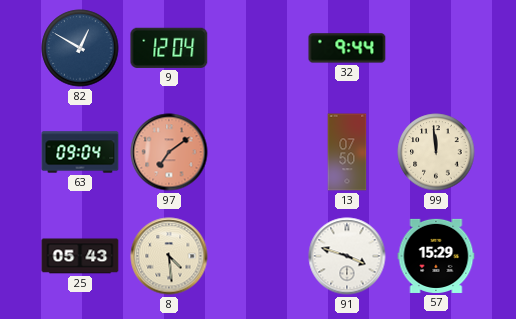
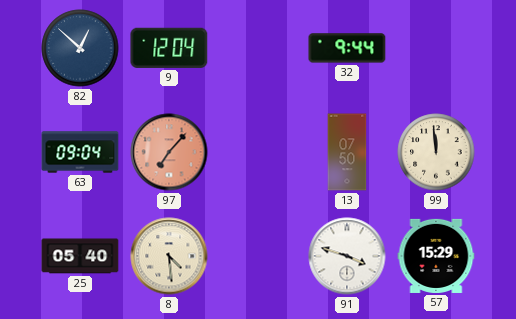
82: 12:50 -> 12:52
97: 7:09 -> 7:07
25: 05:43 -> 05:40
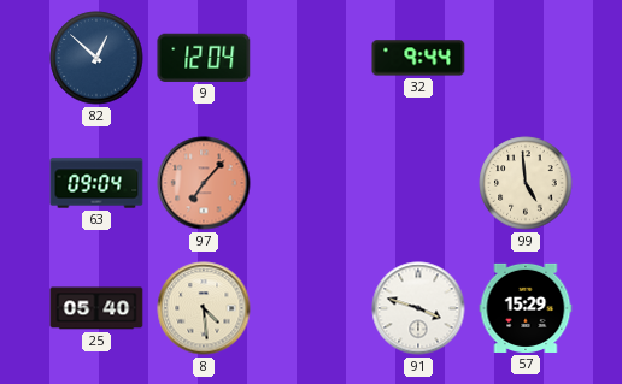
13: 07:50 -> none
99: 11:59 -> 4:59
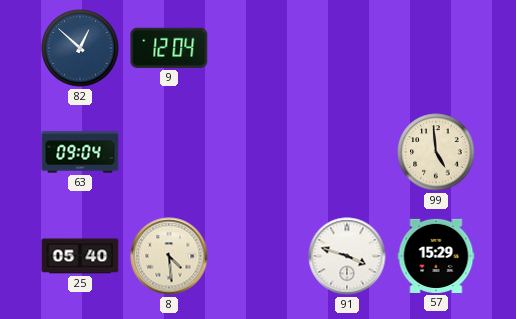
32: 9:44 -> none
97: 7:07 -> none
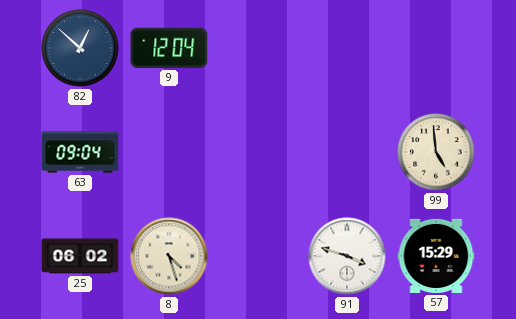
25: 05:40 -> 06:02
8: 4:29 -> 4:27
